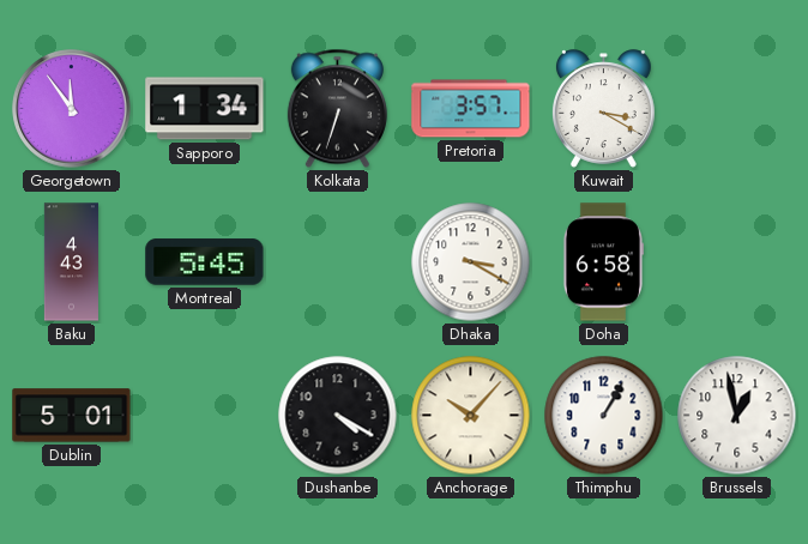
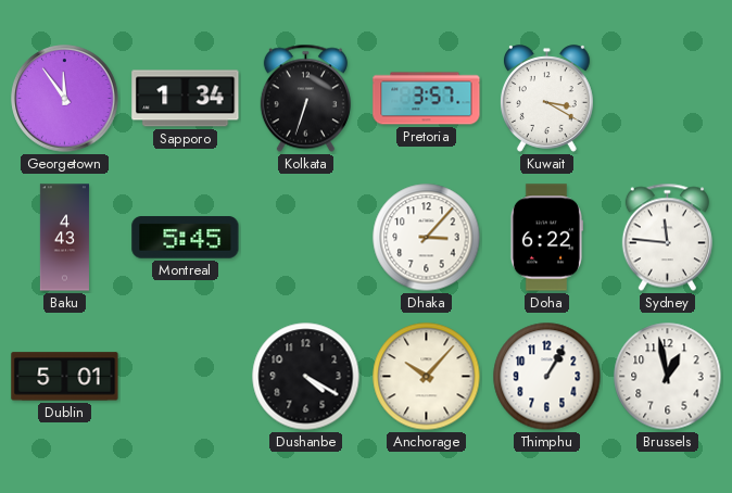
Dhaka: 3:20 -> 3:07
Doha: 6:58 -> 6:22
Sydney: none -> 11:46
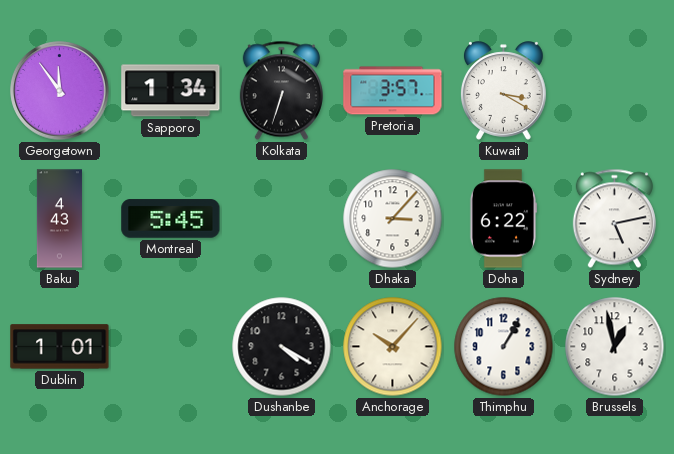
Sydney: 11:46 -> 5:13
Dublin: 5:01 -> 1:01
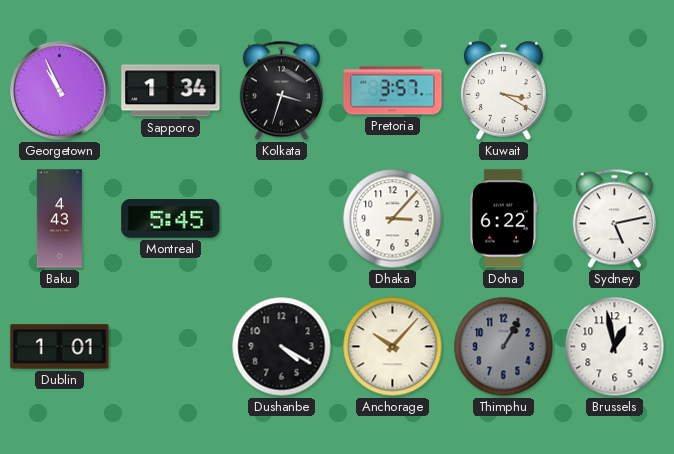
Georgetown: 11:54 -> 10:56
Kolkata: 6:33 -> 3:33
Thimphu dial: white -> grey
